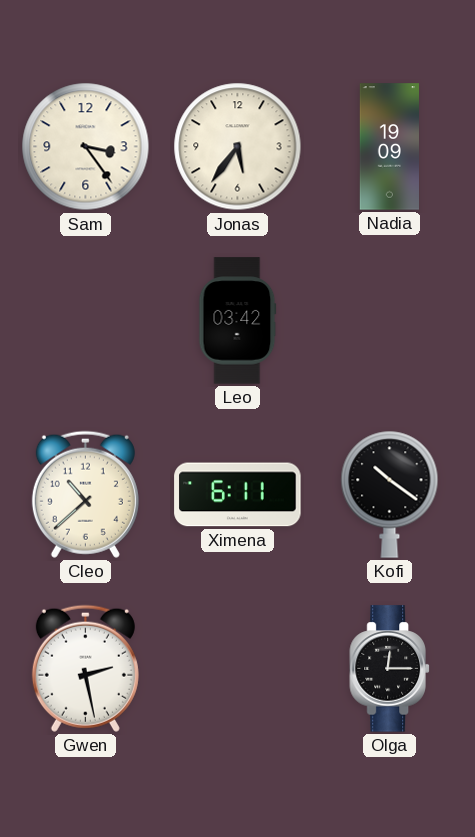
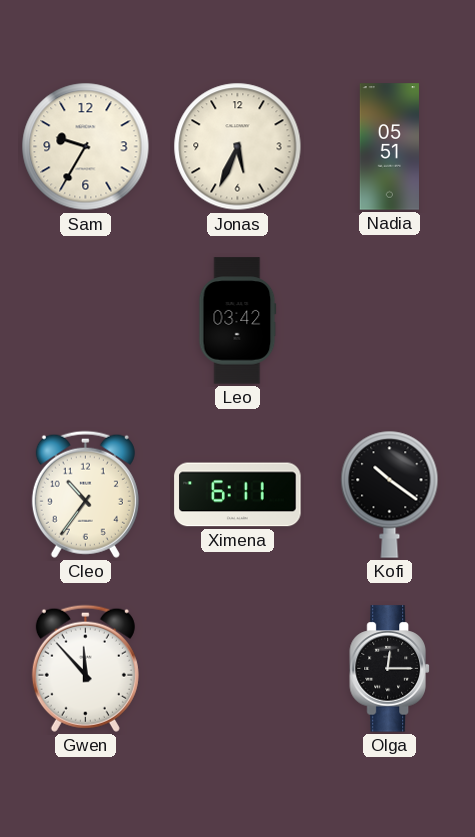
Sam: 3:24 -> 9:35
Jonas: 5:36 -> 5:34
Nadia: 19:09 -> 05:51
Cleo: 10:38 -> 10:36
Gwen: 2:28 -> 11:53
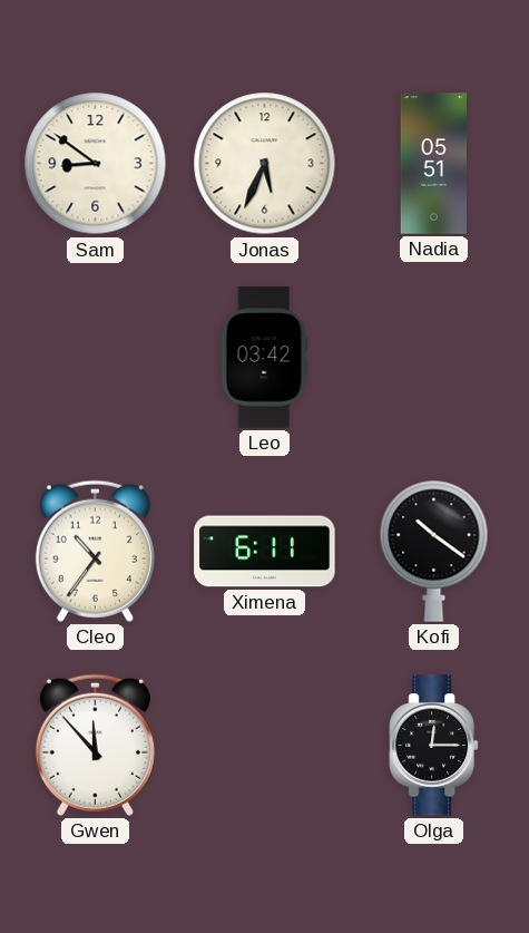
Sam: 9:35 -> 8:51
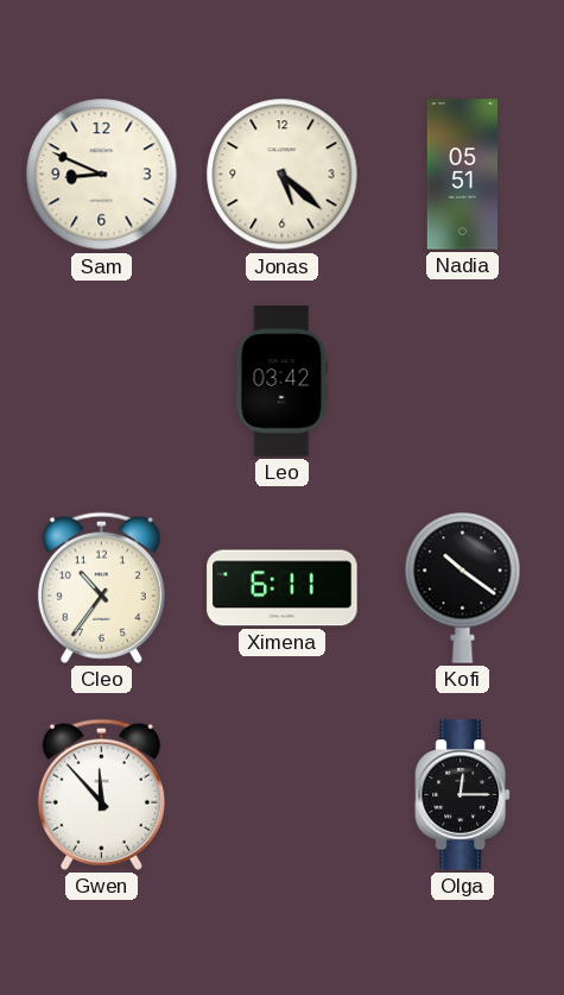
Sam: 8:51 -> 8:49
Jonas: 5:34 -> 5:22
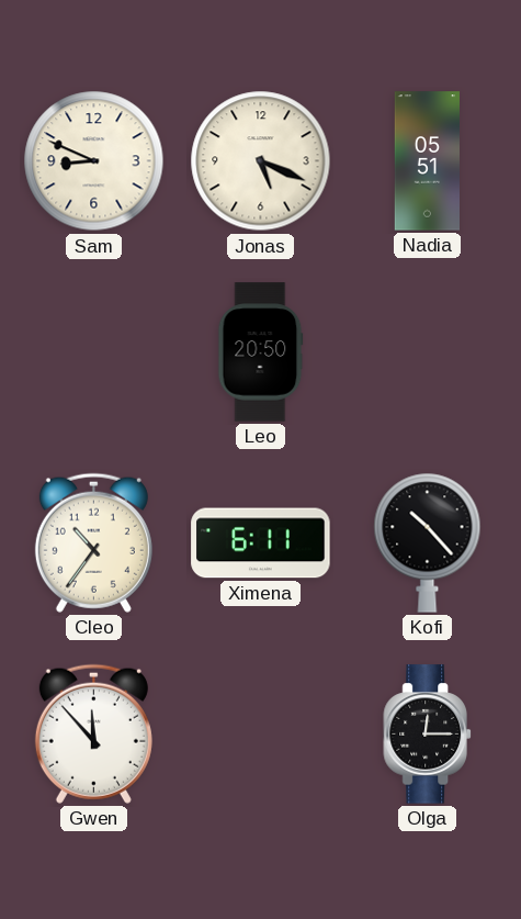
Jonas: 5:22 -> 5:19
Leo: 03:42 -> 20:50
Kofi: 10:21 -> 10:23
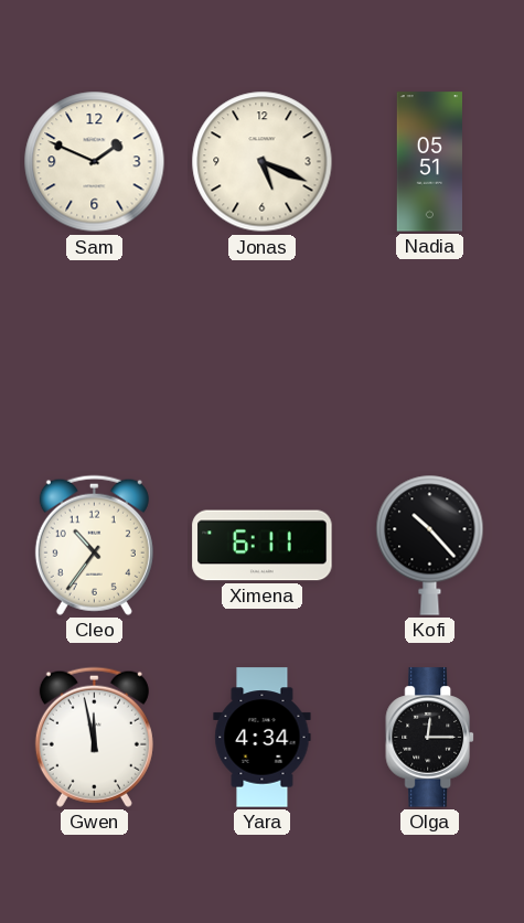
Sam: 8:49 -> 1:49
Leo: 20:50 -> none
Gwen: 11:53 -> 11:58
Yara: none -> 4:34
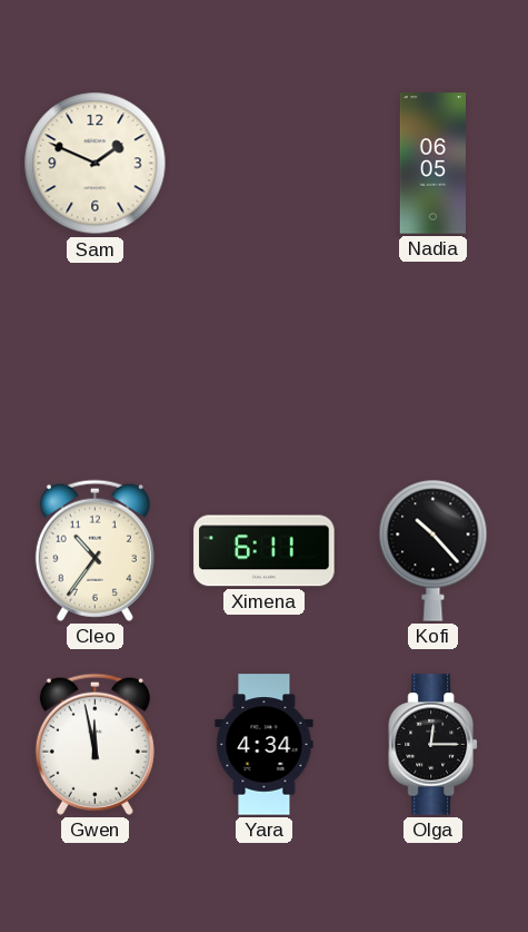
Jonas: 5:19 -> none
Nadia: 05:51 -> 06:05
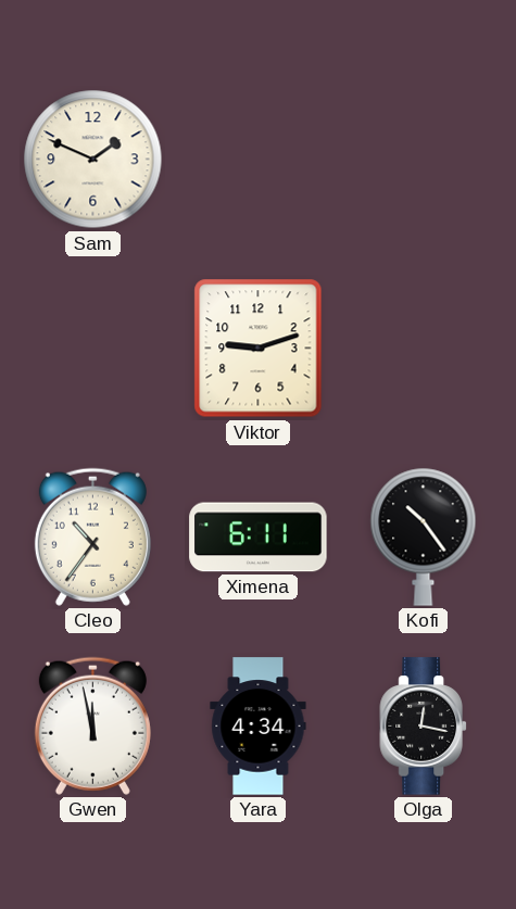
Nadia: 06:05 -> none
Viktor: none -> 9:12
Kofi: 10:23 -> 10:24
Olga: 12:15 -> 12:17
